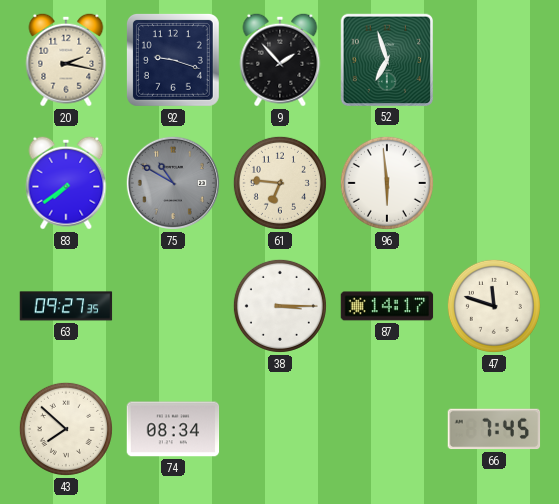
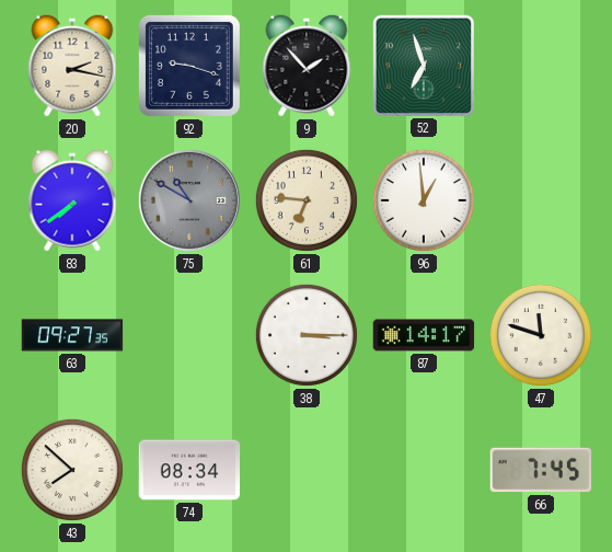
96: 5:59 -> 12:59
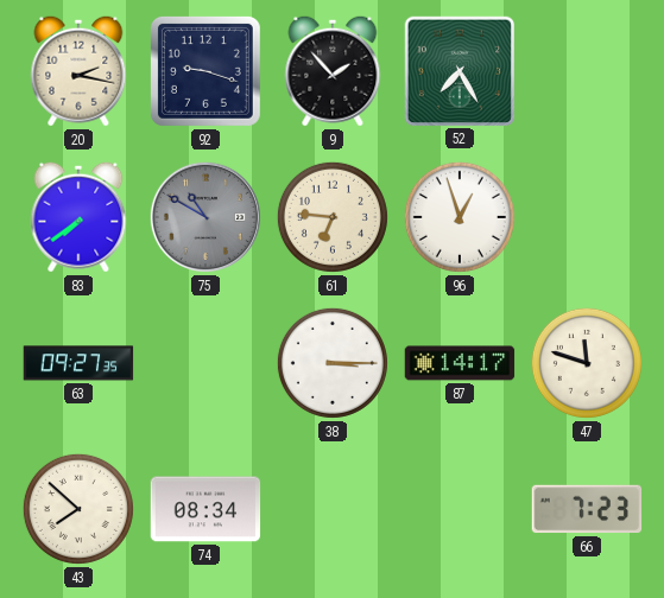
52: 6:57 -> 7:25
96: 12:59 -> 12:57
66: 7:45 -> 7:23
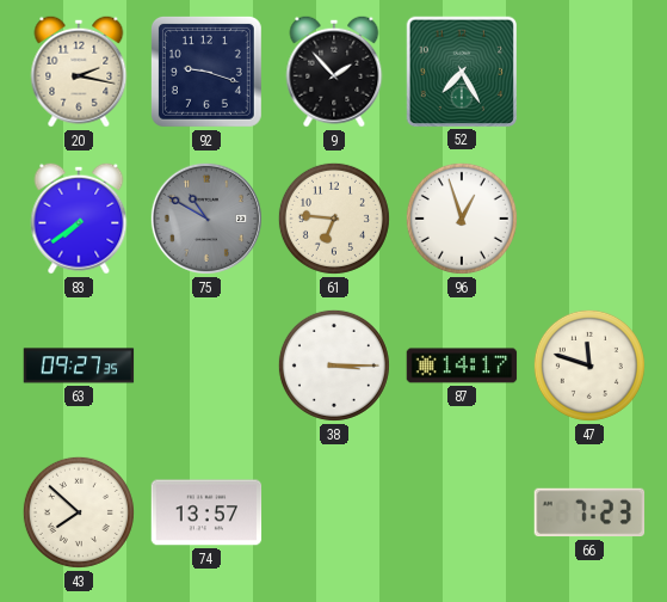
74: 08:34 -> 13:57
